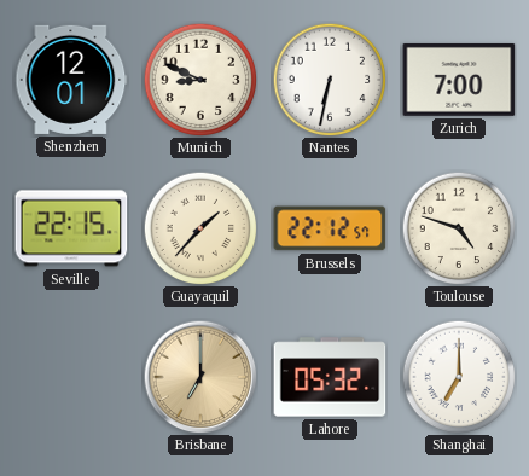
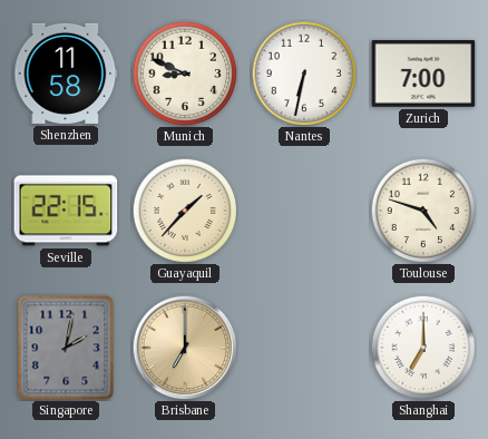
Shenzhen: 12:01 -> 11:58
Brussels: 22:12 -> none
Singapore: none -> 2:02
Lahore: 05:32 -> none
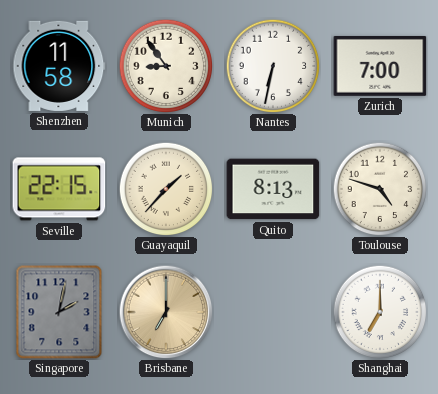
Munich: 8:49 -> 8:54
Quito: none -> 8:13
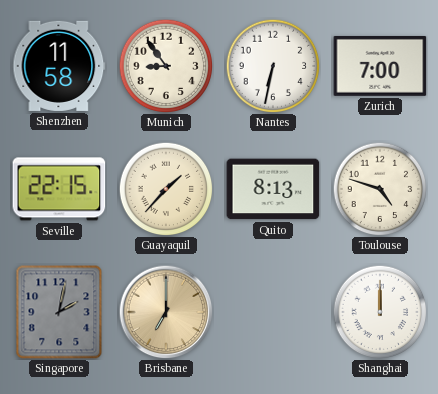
Shanghai: 7:00 -> 12:00
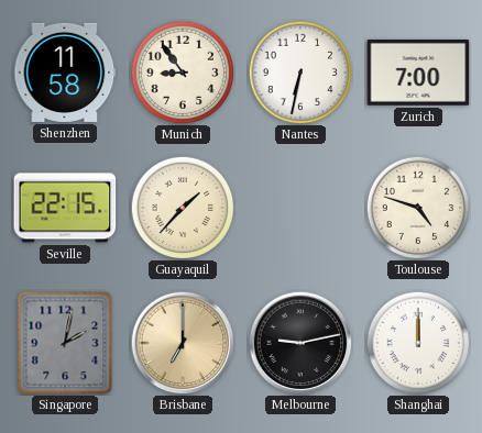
Quito: 8:13 -> none
Melbourne: none -> 9:13
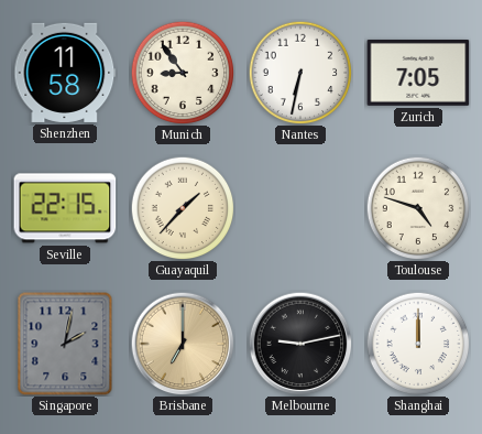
Zurich: 7:00 -> 7:05
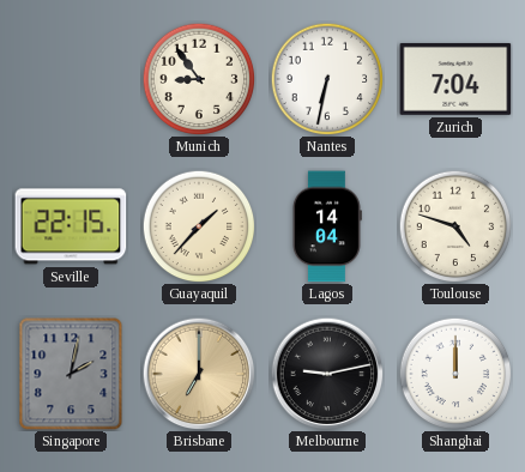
Shenzhen: 11:58 -> none
Zurich: 7:05 -> 7:04
Lagos: none -> 14:04
